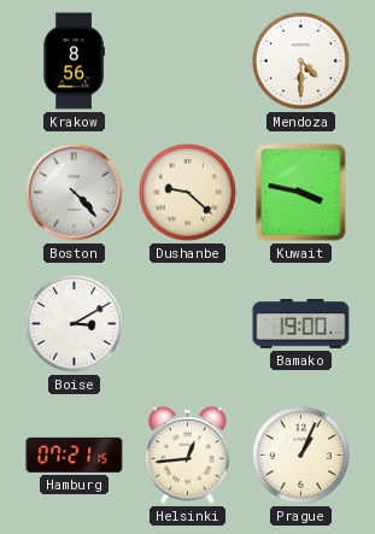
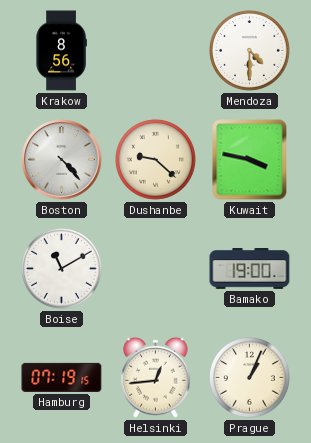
Boise: 3:10 -> 11:10
Hamburg: 07:21 -> 07:19
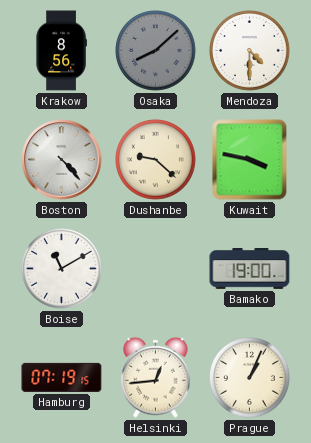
Osaka: none -> 8:08
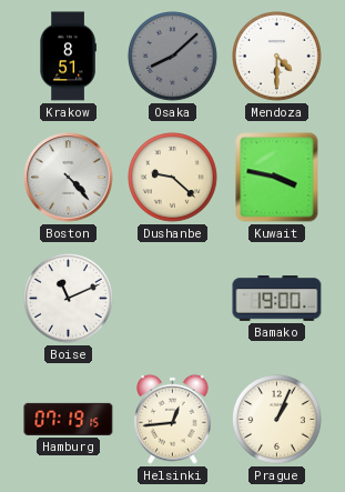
Krakow: 8:56 -> 8:51
Boise: 11:10 -> 11:11
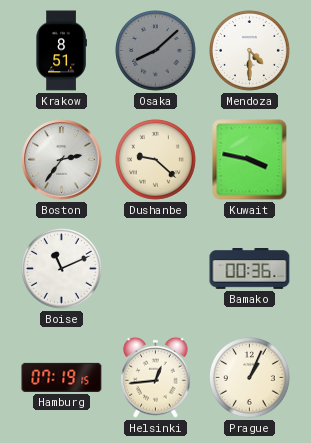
Boston: 4:23 -> 2:36
Bamako: 19:00 -> 00:36
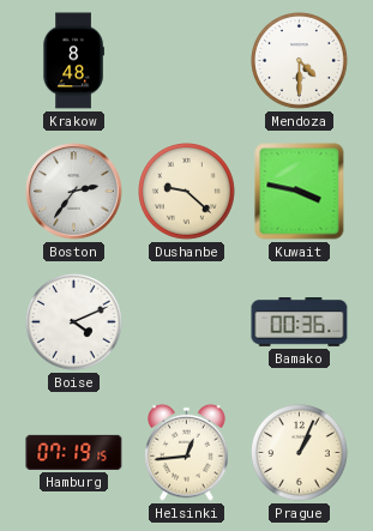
Krakow: 8:51 -> 8:48
Osaka: 8:08 -> none
Boise: 11:11 -> 4:11
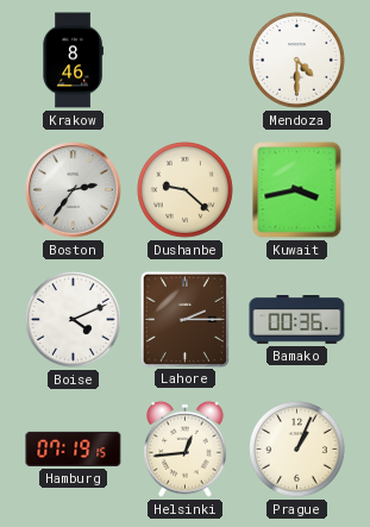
Krakow: 8:48 -> 8:46
Kuwait: 3:47 -> 3:43
Lahore: none -> 2:15
